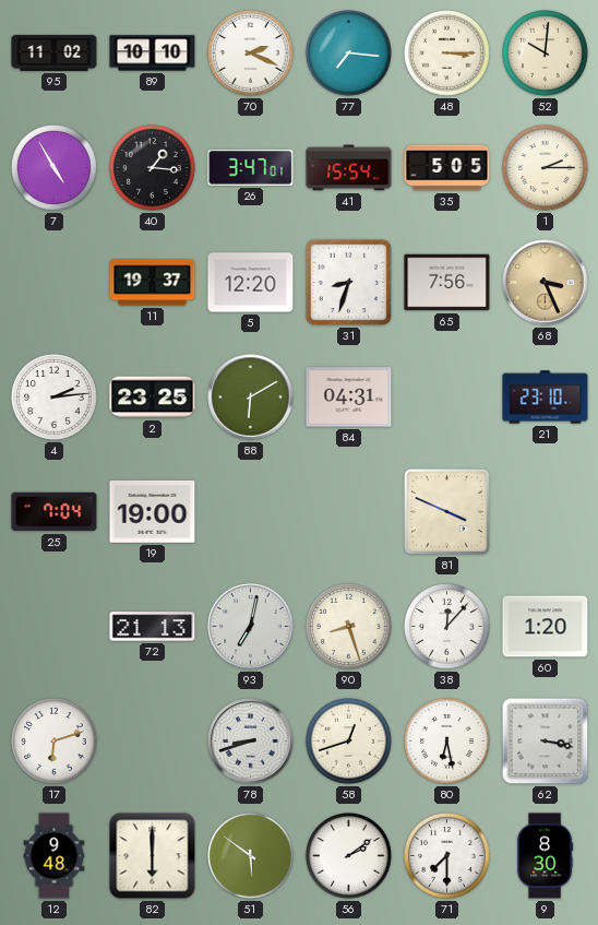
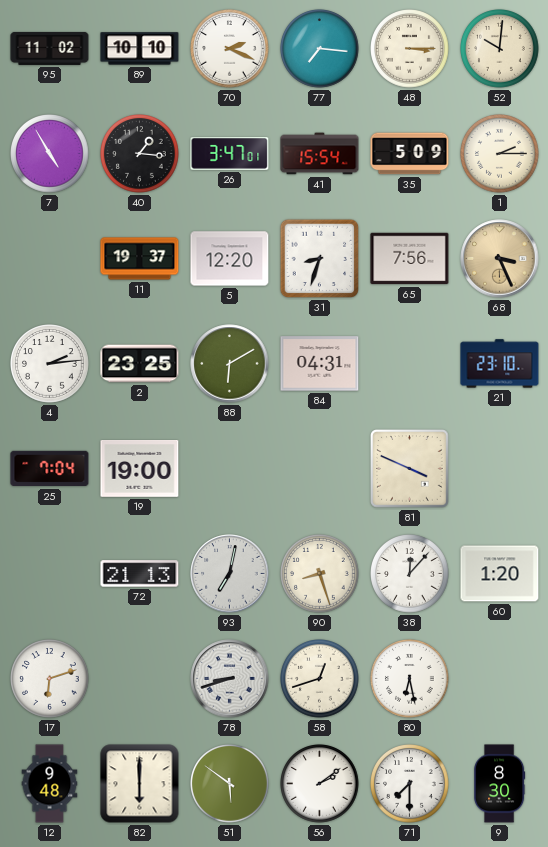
35: 5:05 -> 5:09
62: 3:17 -> none
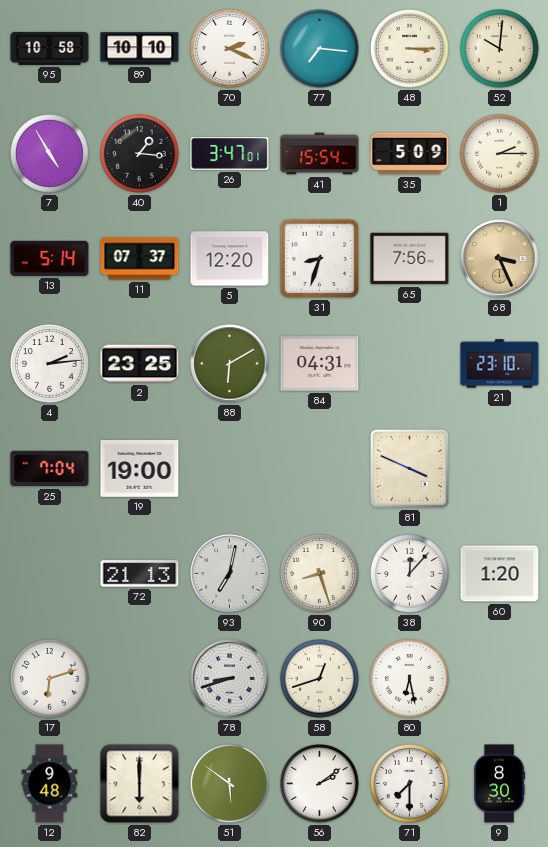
95: 11:02 -> 10:58
13: none -> 5:14
11: 19:37 -> 07:37
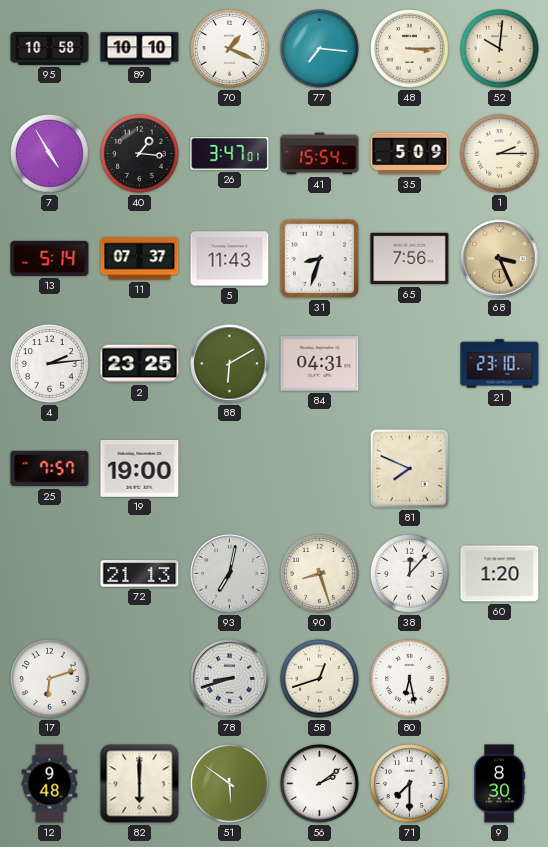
70: 2:19 -> 1:19
5: 12:20 -> 11:43
25: 7:04 -> 7:57
81: 3:49 -> 7:49
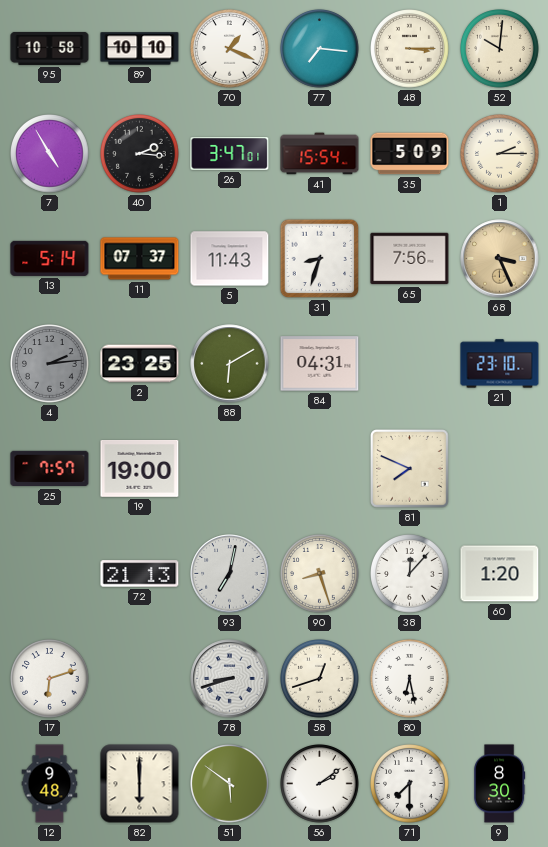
40: 1:16 -> 2:16
4 dial: white -> grey
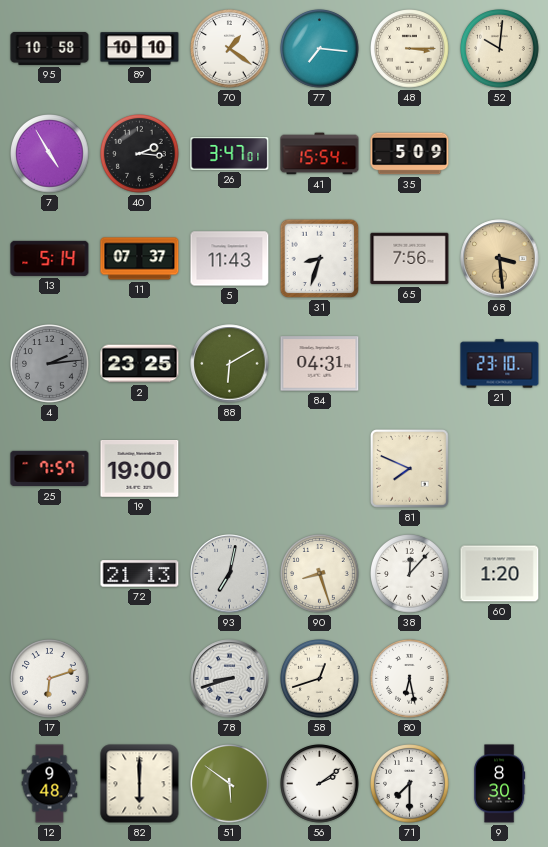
70: 1:19 -> 1:21
1: 2:15 -> none
68: 3:26 -> 3:29
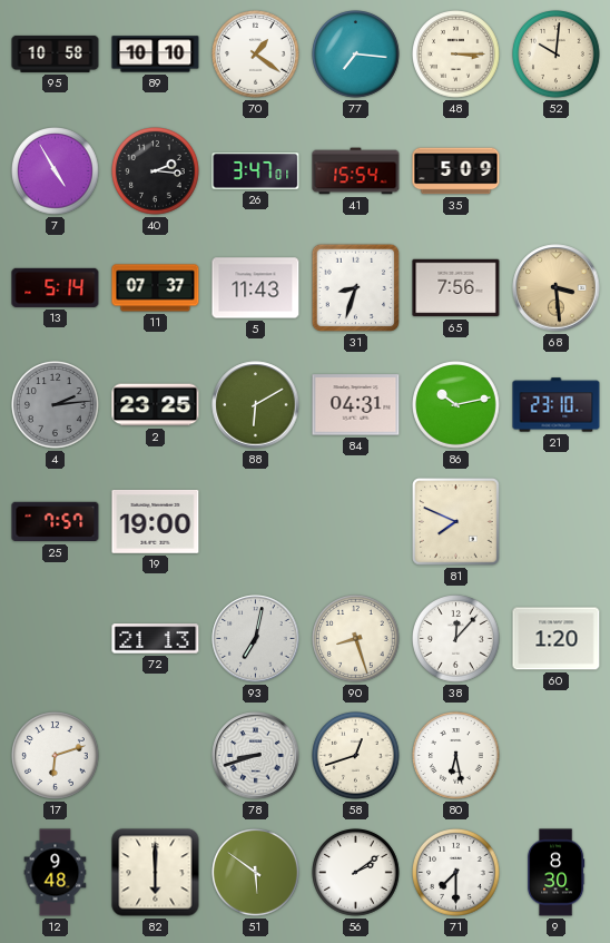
86: none -> 10:13
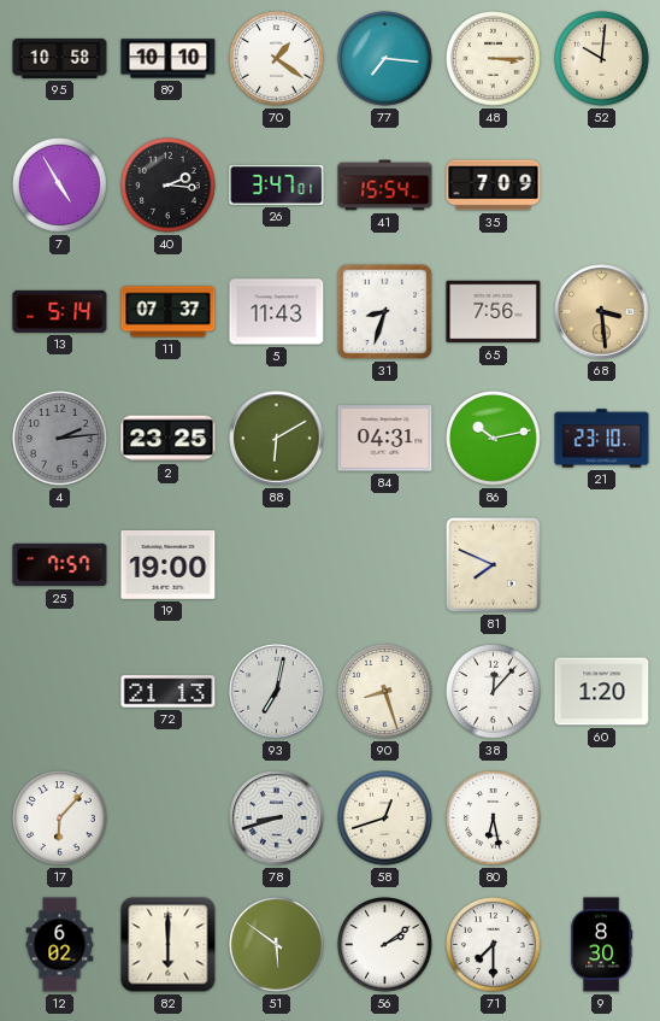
35: 5:09 -> 7:09
17: 6:12 -> 6:07
12: 9:48 -> 6:02
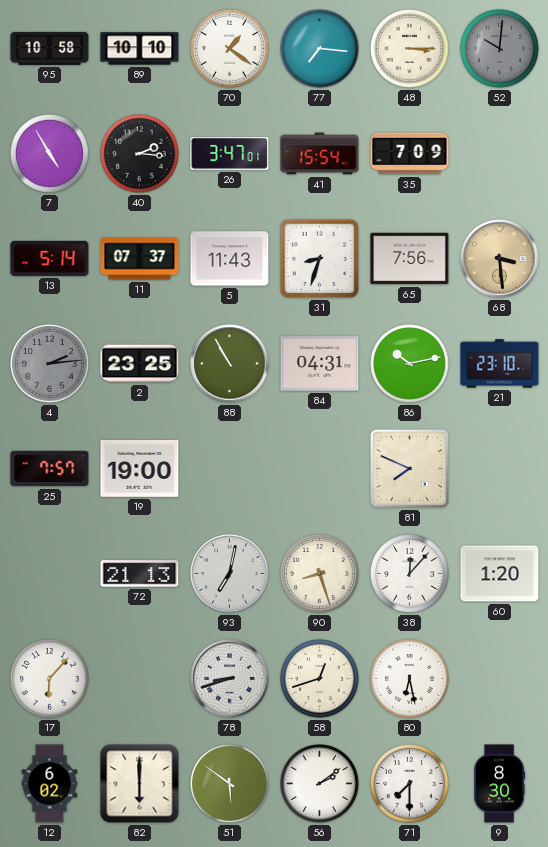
52 dial: cream -> grey
88: 6:10 -> 10:55
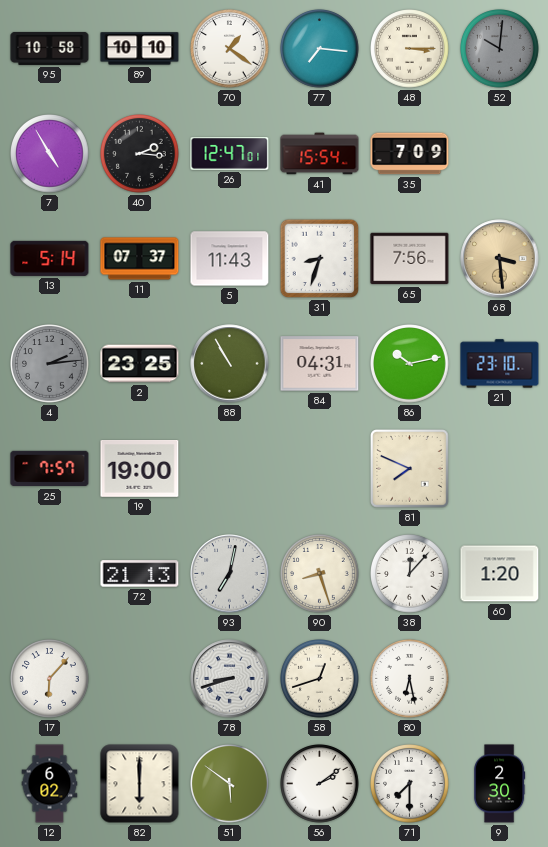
26: 3:47 -> 12:47
9: 8:30 -> 2:30
